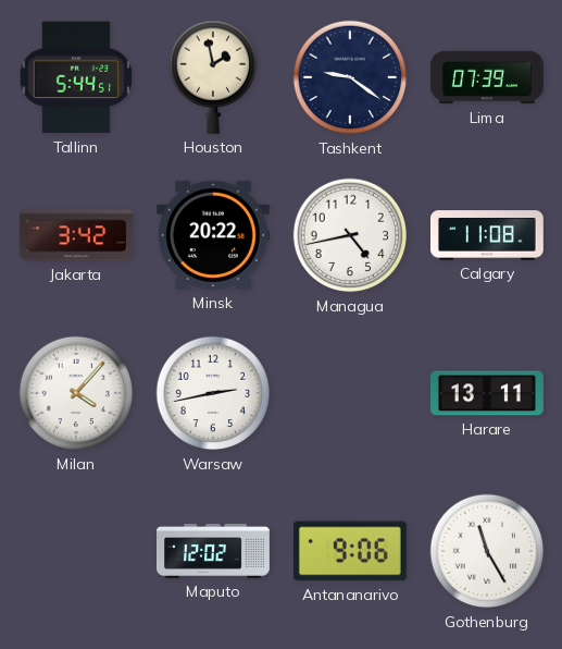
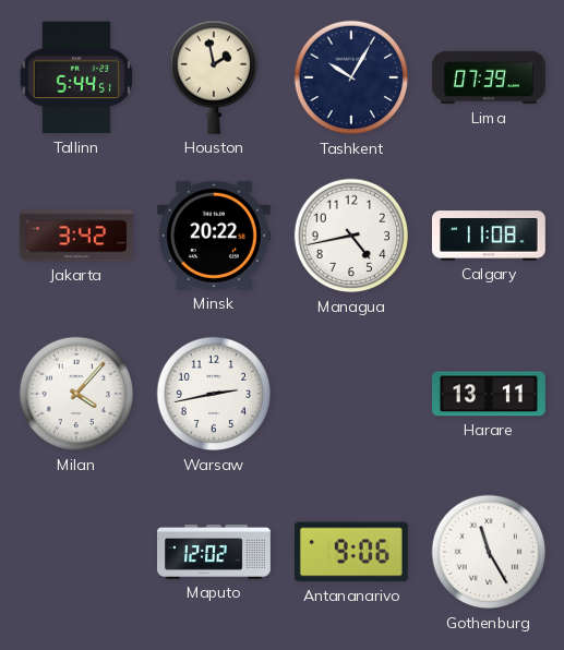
Tashkent: 9:21 -> 10:05
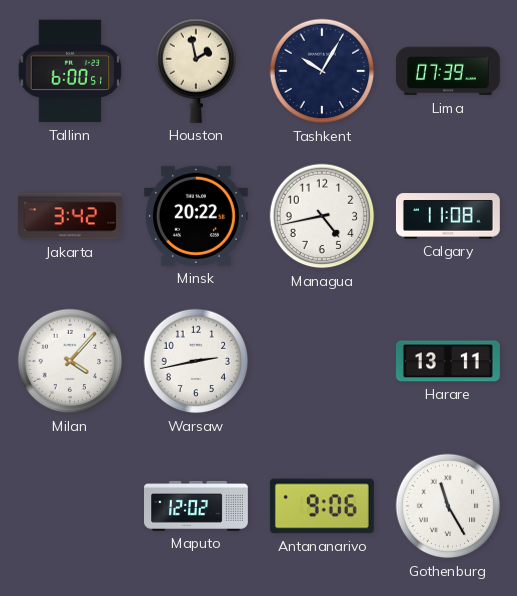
Tallinn: 5:44 -> 6:00
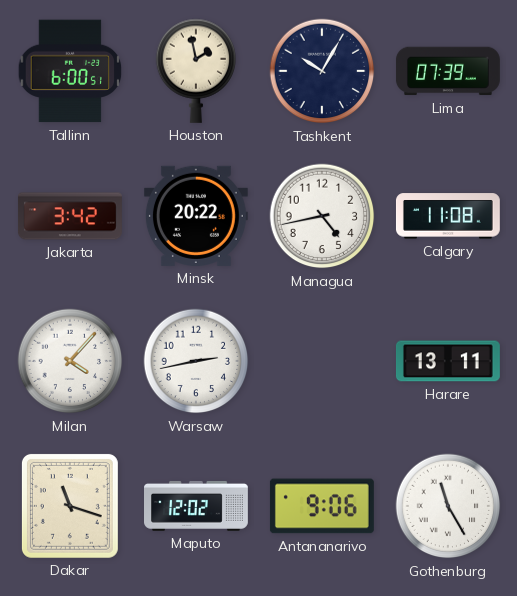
Dakar: none -> 11:18
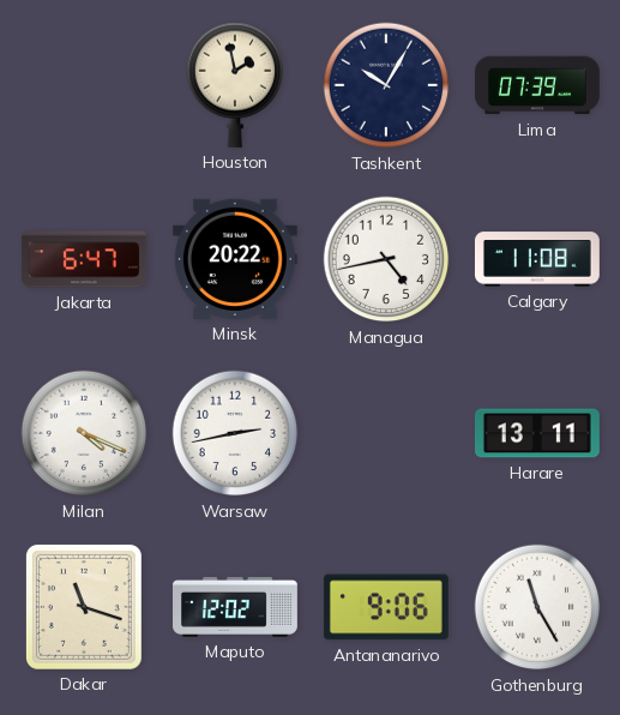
Tallinn: 6:00 -> none
Jakarta: 3:42 -> 6:47
Milan: 4:07 -> 4:19
